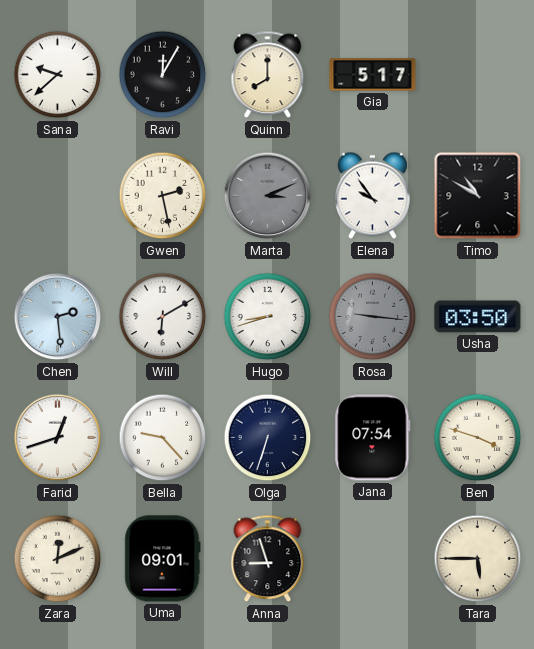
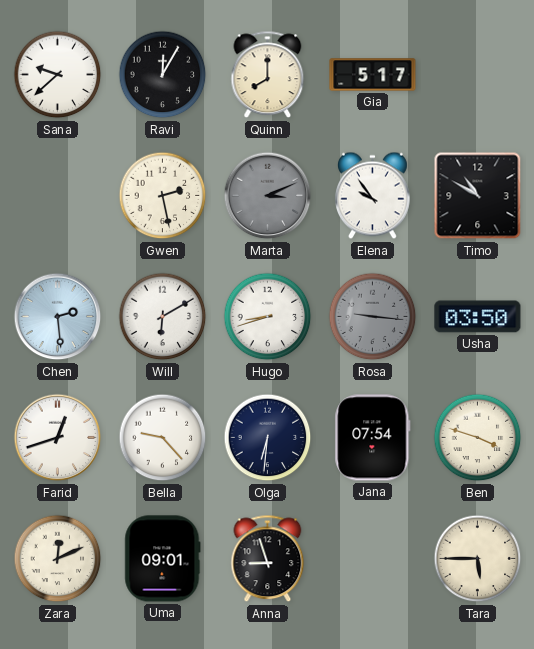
Olga: 6:33 -> 6:31
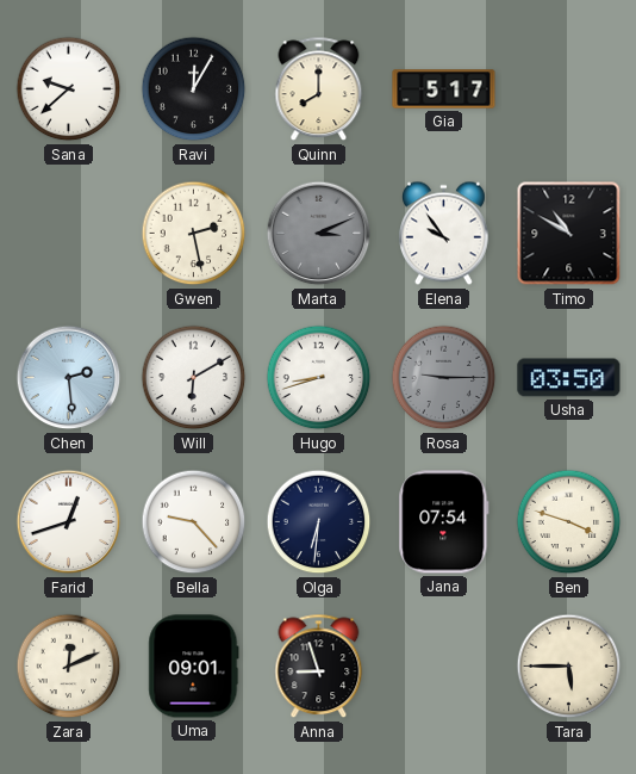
Rosa: 9:16 -> 9:15
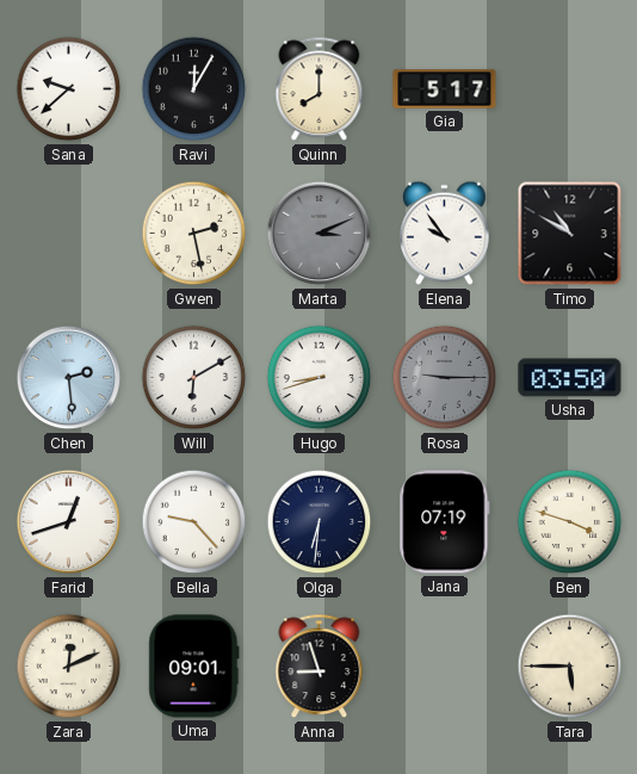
Jana: 07:54 -> 07:19
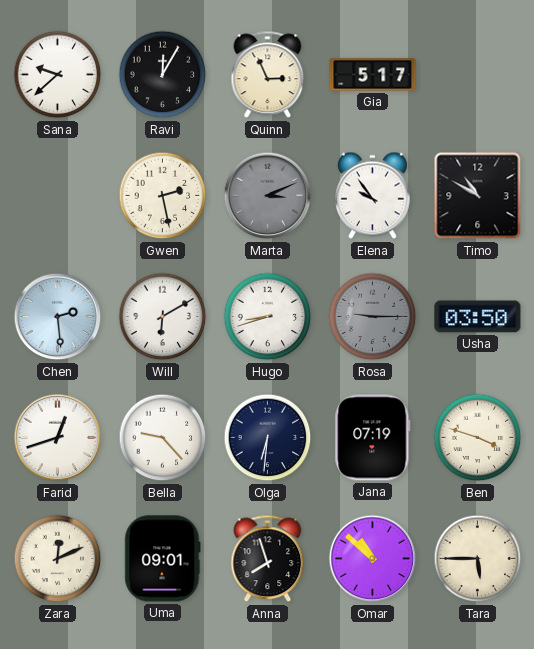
Quinn: 8:00 -> 2:56
Anna: 8:57 -> 7:57
Omar: none -> 10:52
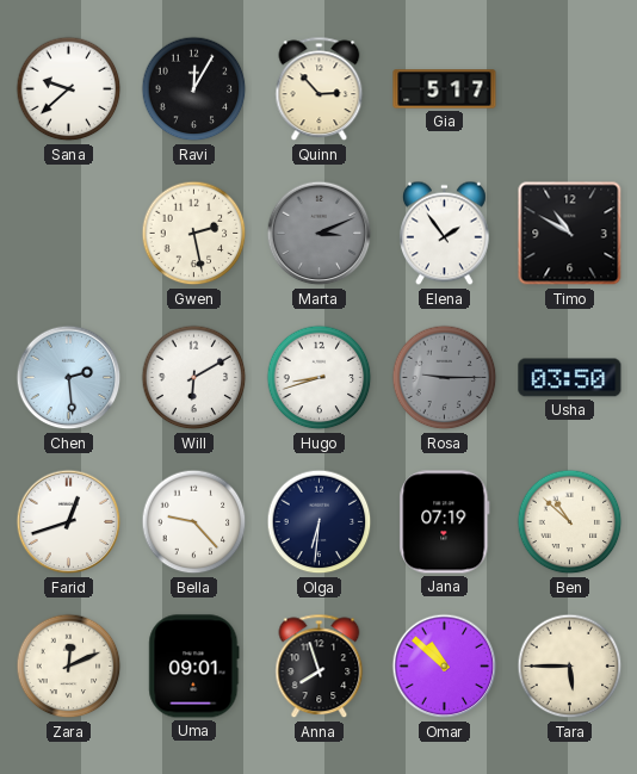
Quinn: 2:56 -> 2:53
Elena: 9:54 -> 1:54
Ben: 3:48 -> 10:52
